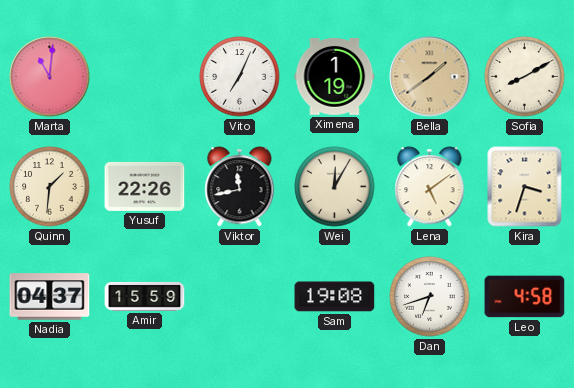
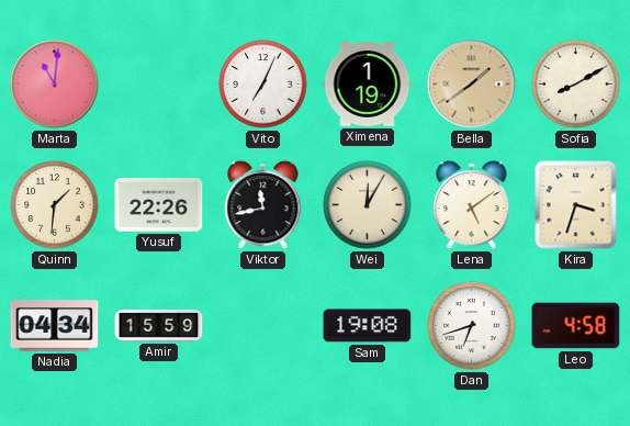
Nadia: 04:37 -> 04:34
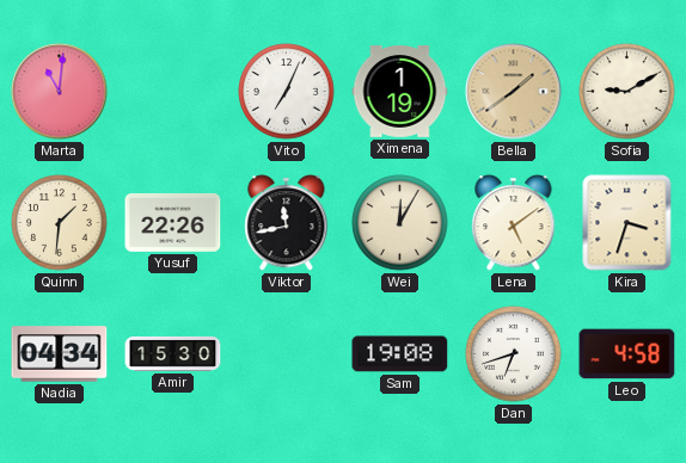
Sofia: 8:10 -> 9:10
Amir: 15:59 -> 15:30
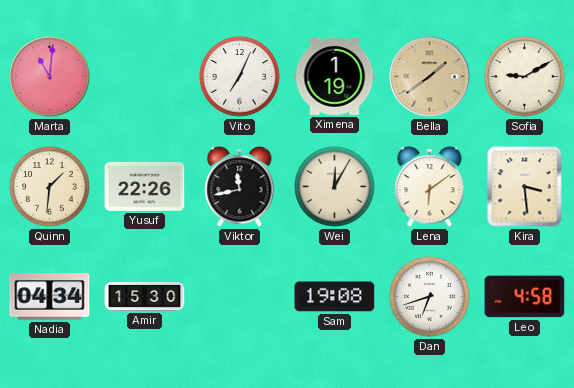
Lena: 5:09 -> 6:09
Kira: 3:33 -> 3:29
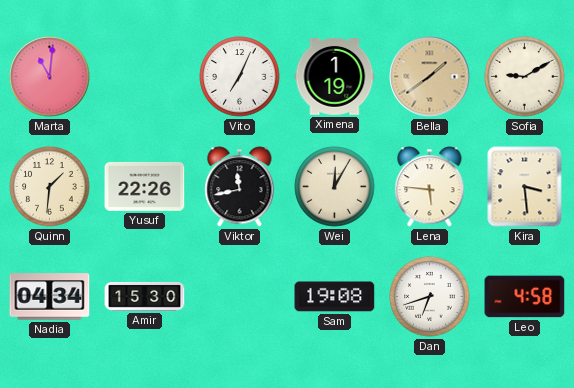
Lena: 6:09 -> 5:46
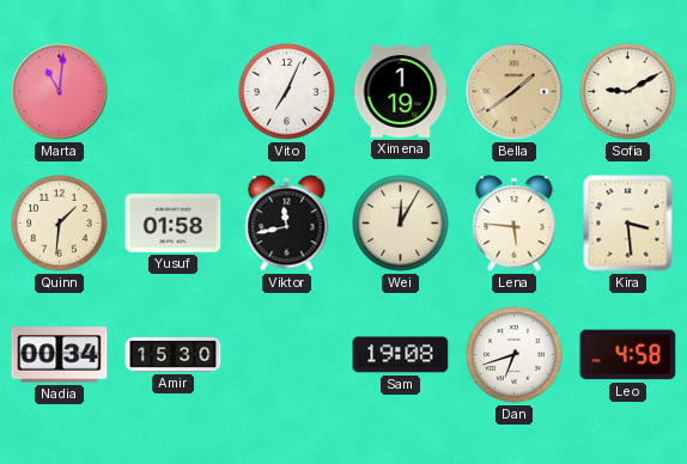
Yusuf: 22:26 -> 01:58
Nadia: 04:34 -> 00:34
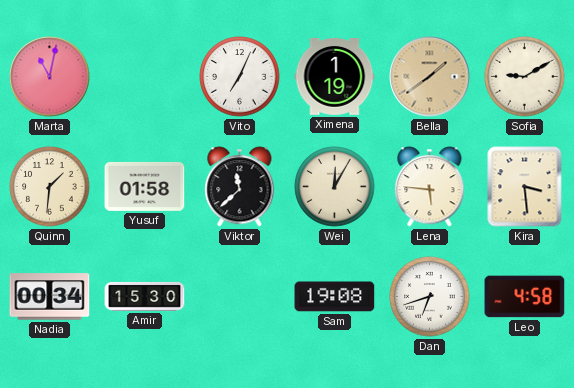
Marta: 11:01 -> 11:02
Viktor: 11:43 -> 11:38
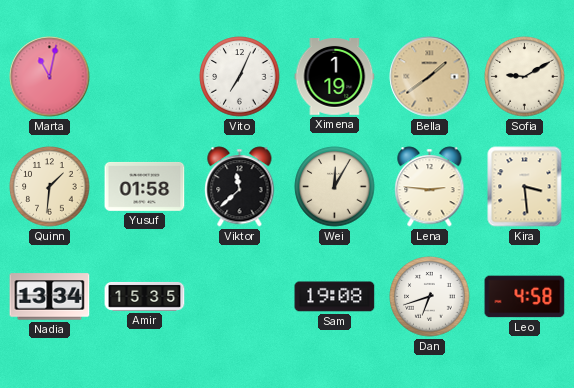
Lena: 5:46 -> 2:46
Nadia: 00:34 -> 13:34
Amir: 15:30 -> 15:35
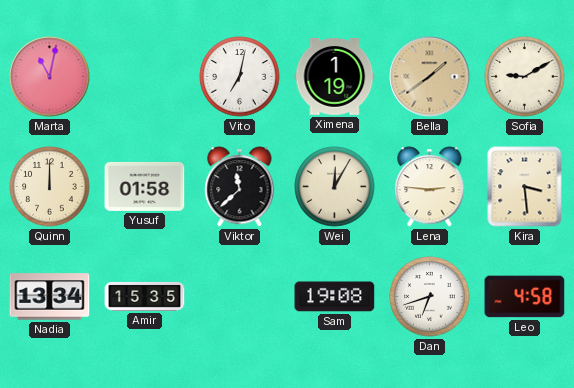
Vito: 7:04 -> 7:02
Quinn: 1:31 -> 12:00
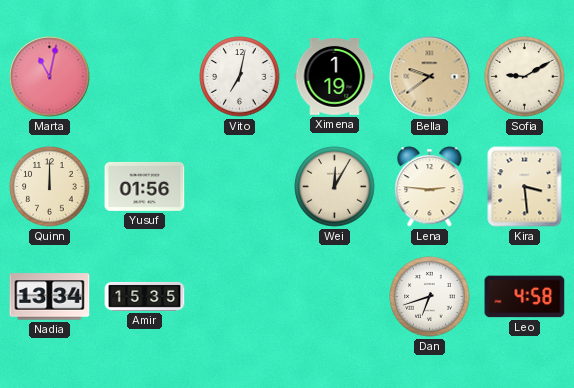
Bella: 1:39 -> 9:39
Yusuf: 01:58 -> 01:56
Viktor: 11:38 -> none
Sam: 19:08 -> none
